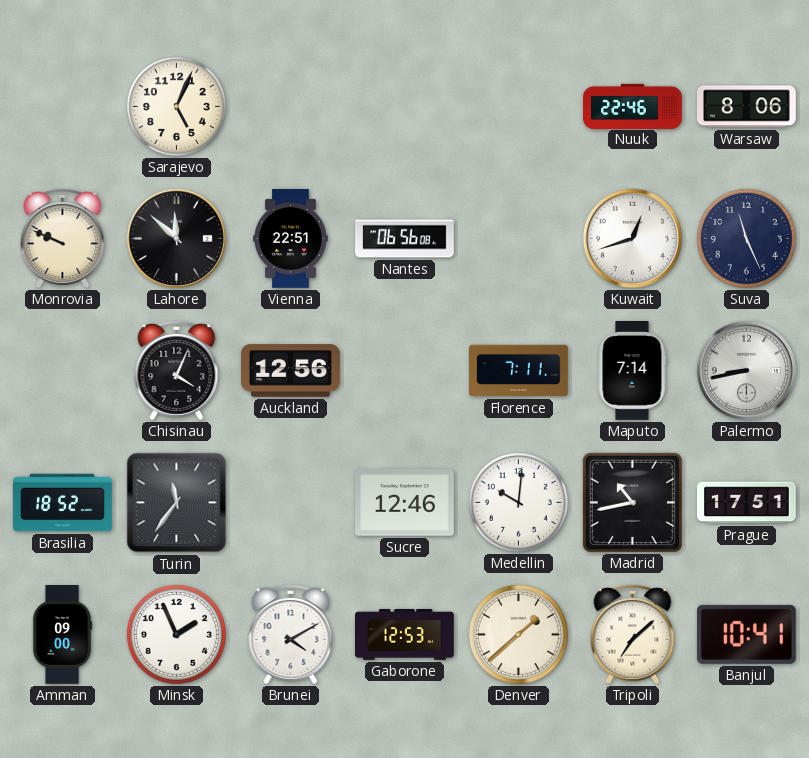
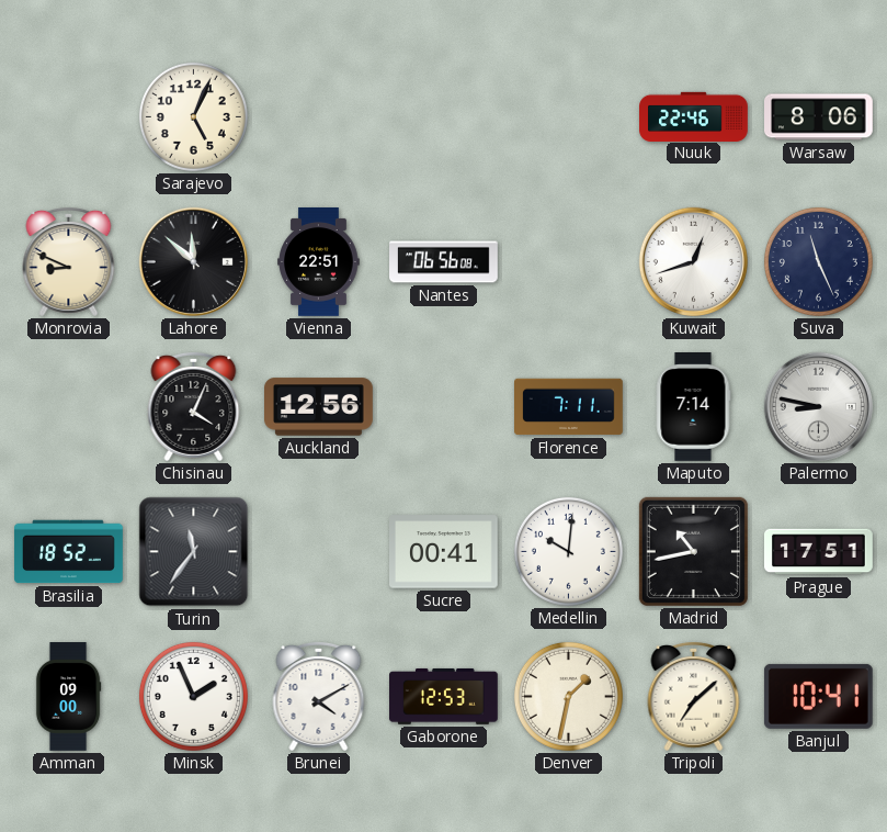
Monrovia: 9:49 -> 8:49
Palermo: 8:43 -> 8:47
Sucre: 12:46 -> 00:41
Denver: 1:38 -> 1:32
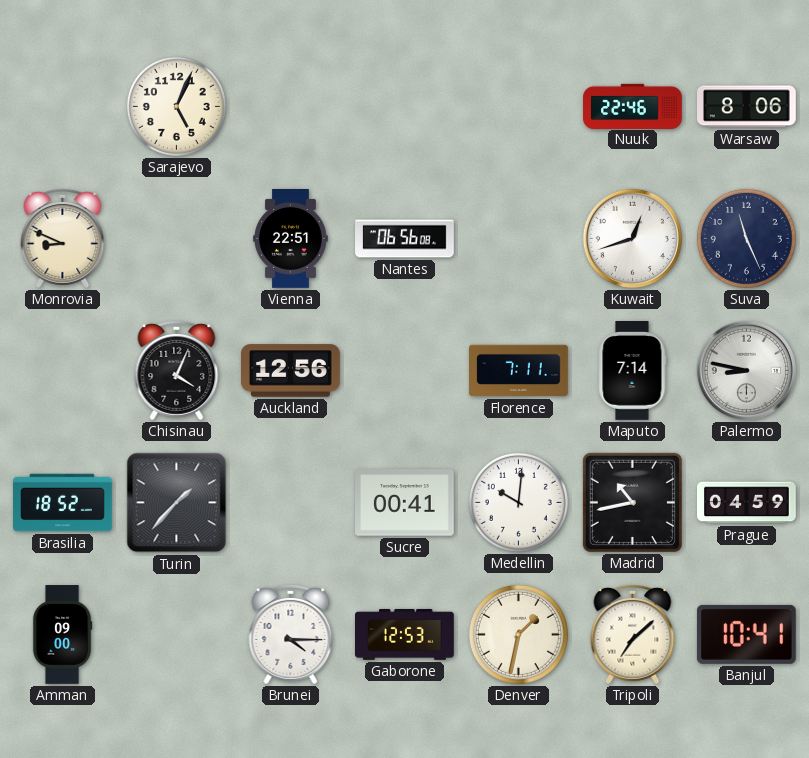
Lahore: 11:52 -> none
Turin: 11:36 -> 1:37
Prague: 17:51 -> 04:59
Minsk: 1:56 -> none
Brunei: 4:10 -> 4:15
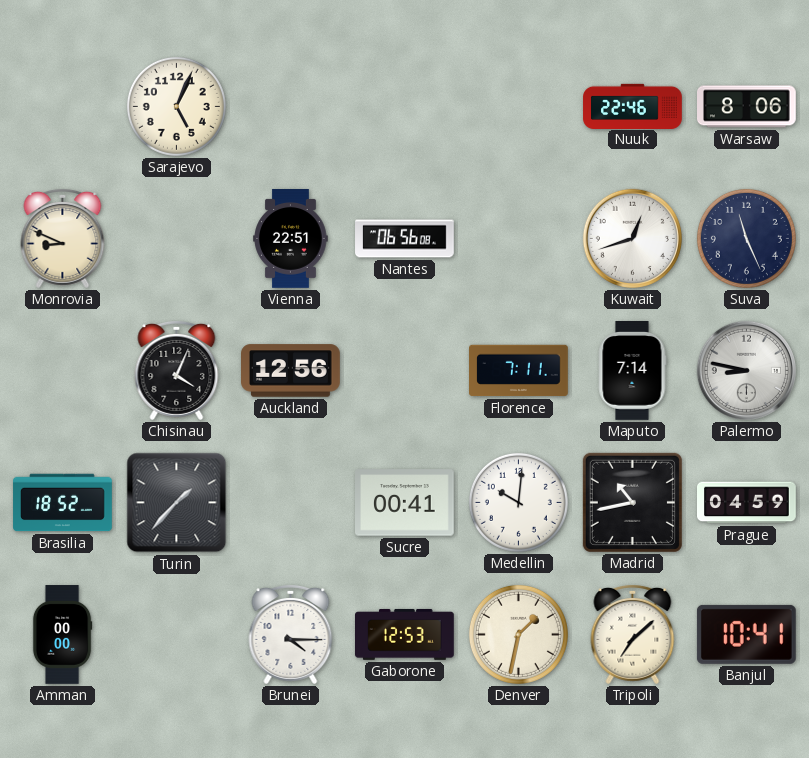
Amman: 09:00 -> 00:00
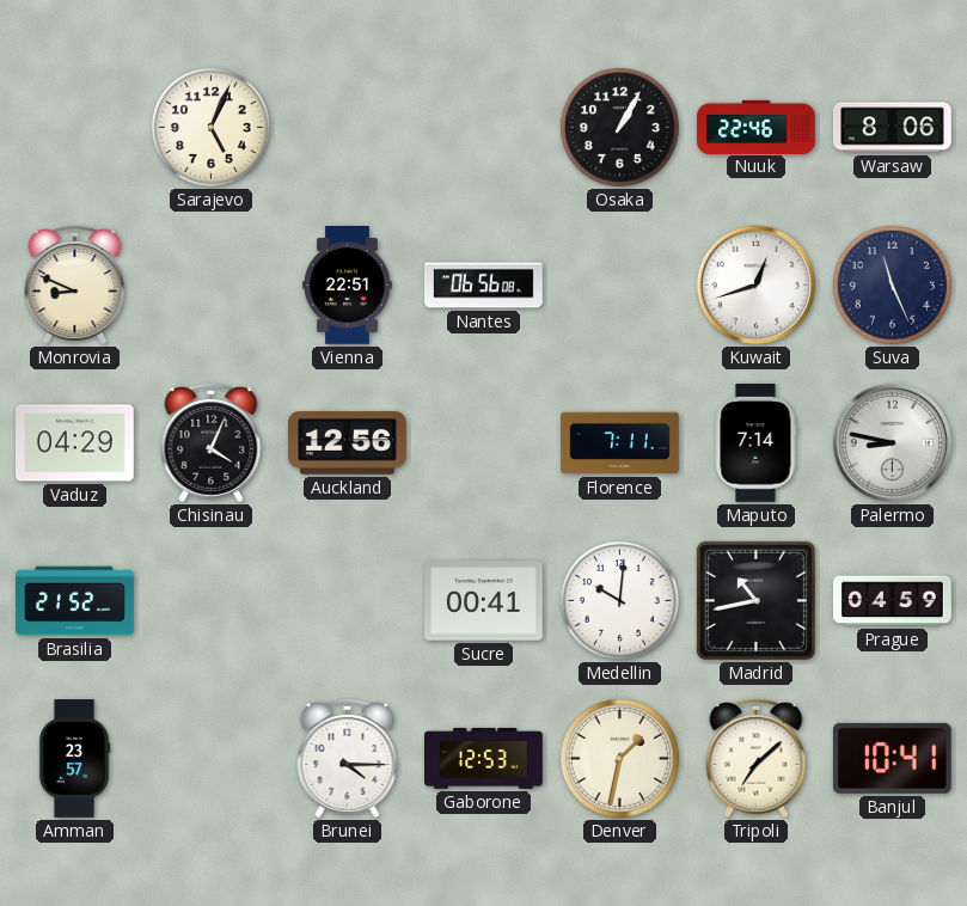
Osaka: none -> 1:05
Vaduz: none -> 04:29
Brasilia: 18:52 -> 21:52
Turin: 1:37 -> none
Amman: 00:00 -> 23:57
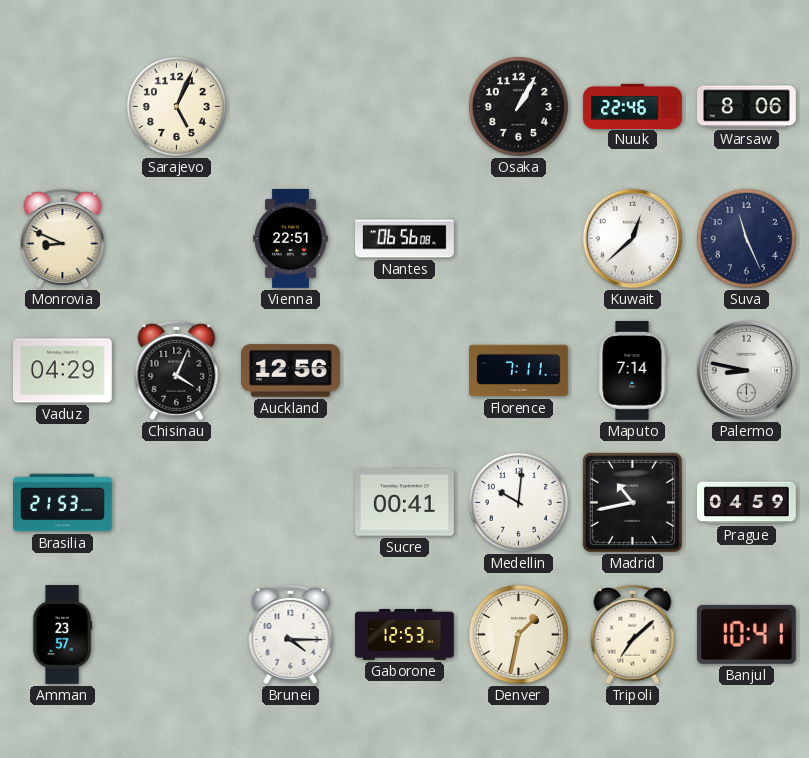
Kuwait: 12:42 -> 12:38
Brasilia: 21:52 -> 21:53
